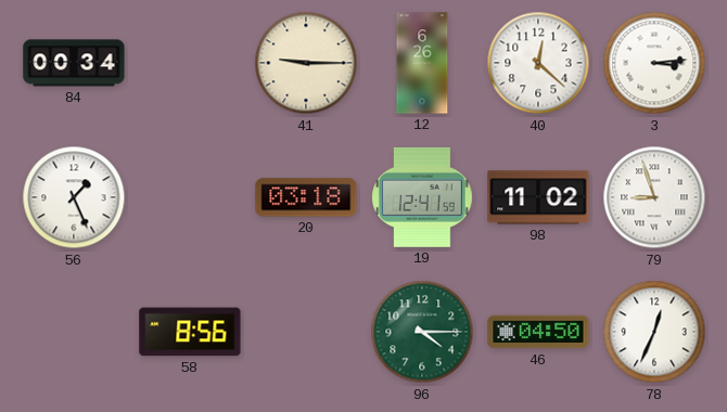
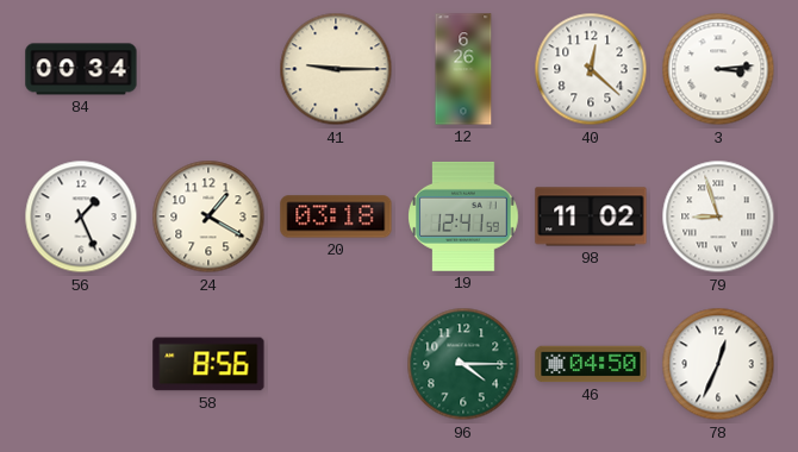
24: none -> 1:20
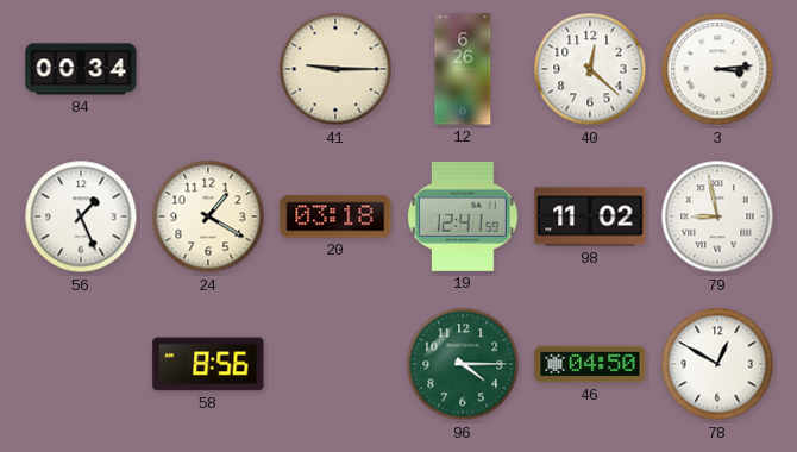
79: 8:57 -> 8:58
78: 12:34 -> 12:50
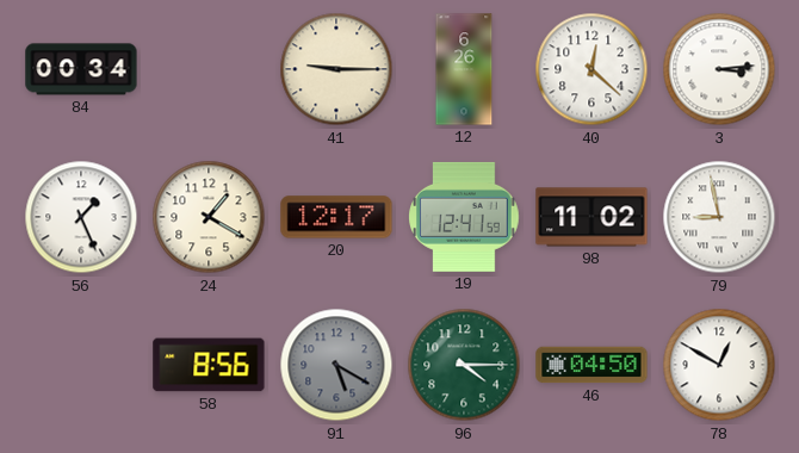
20: 03:18 -> 12:17
91: none -> 5:20
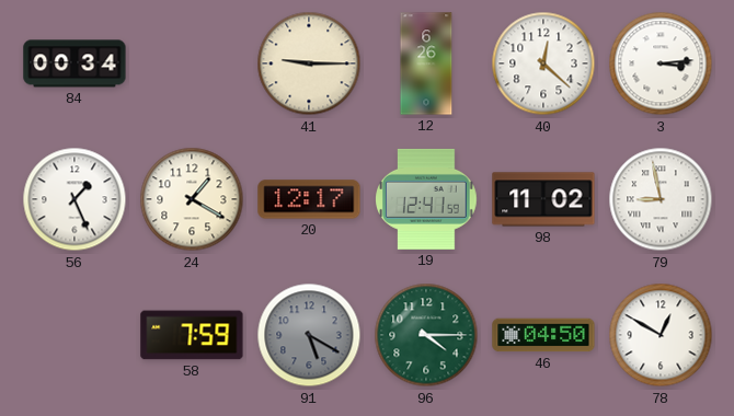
58: 8:56 -> 7:59
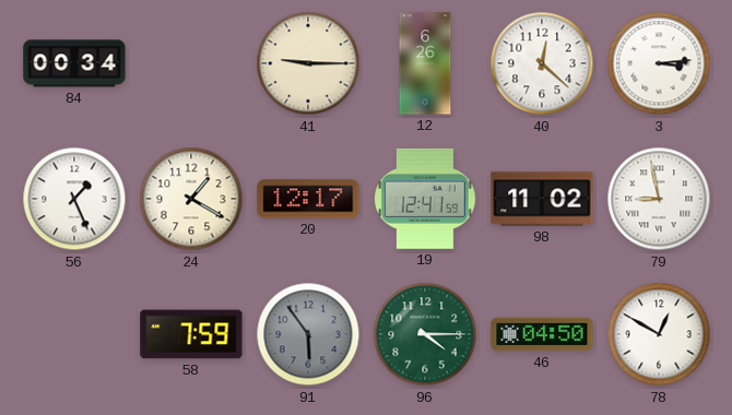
91: 5:20 -> 5:54
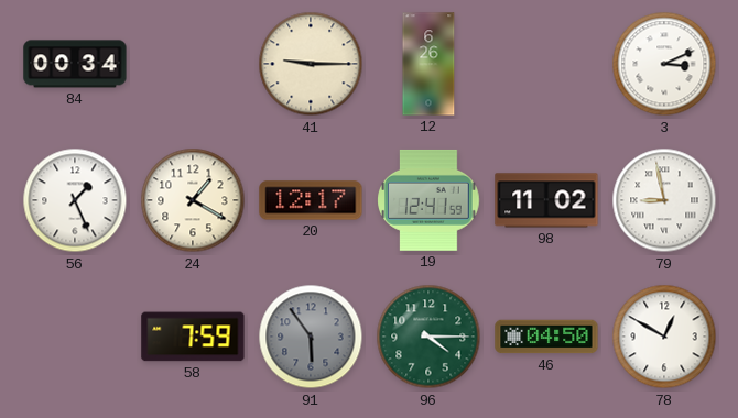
40: 12:22 -> none
3: 3:14 -> 3:11
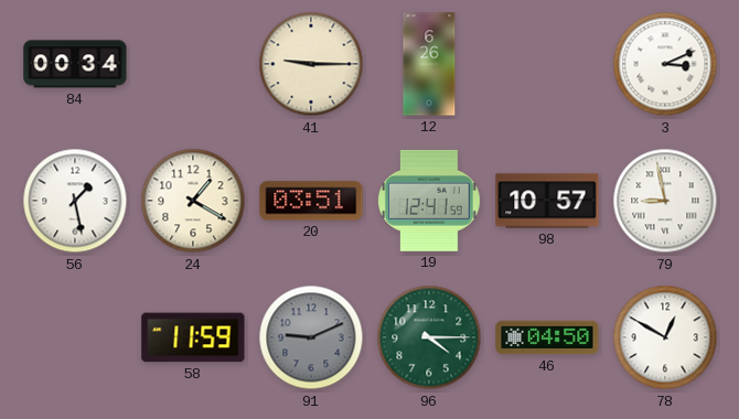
56: 1:26 -> 1:28
20: 12:17 -> 03:51
98: 11:02 -> 10:57
58: 7:59 -> 11:59
91: 5:54 -> 9:11
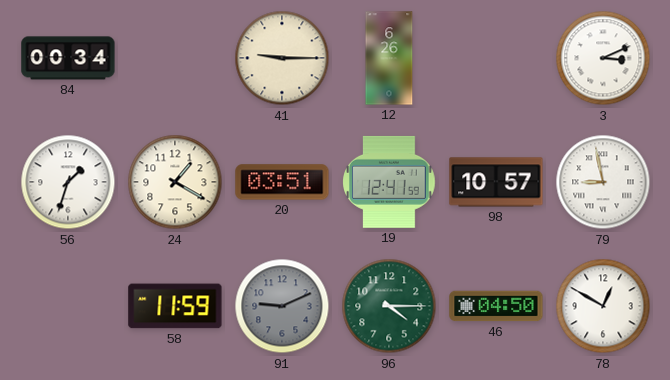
56: 1:28 -> 1:33
